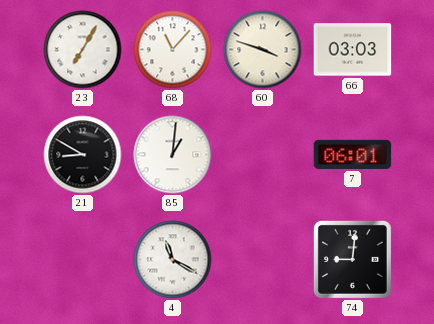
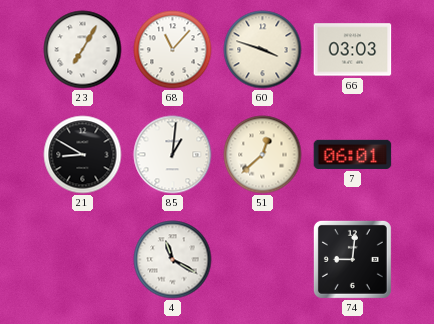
51: none -> 12:38
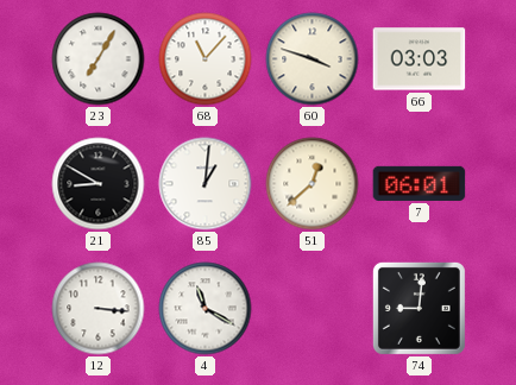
12: none -> 3:16
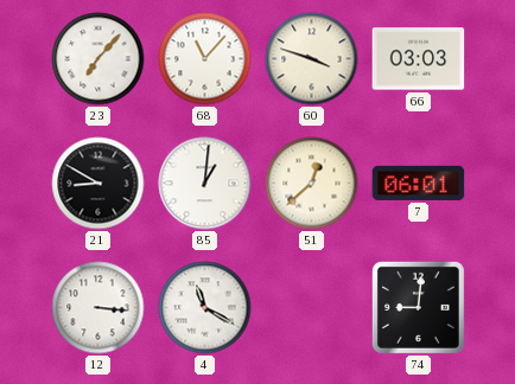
23: 7:05 -> 7:07
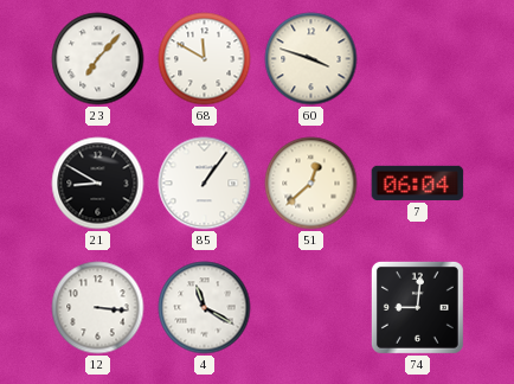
68: 11:07 -> 11:50
66: 03:03 -> none
85: 1:01 -> 1:06
7: 06:01 -> 06:04
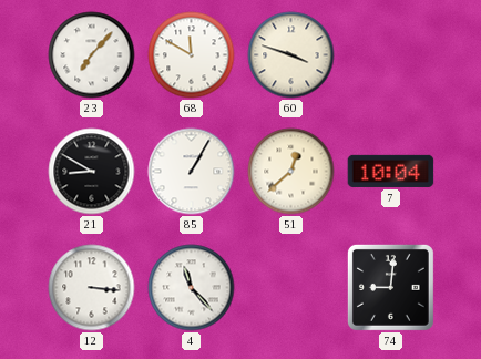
85: 1:06 -> 1:05
7: 06:04 -> 10:04
4: 11:20 -> 11:23
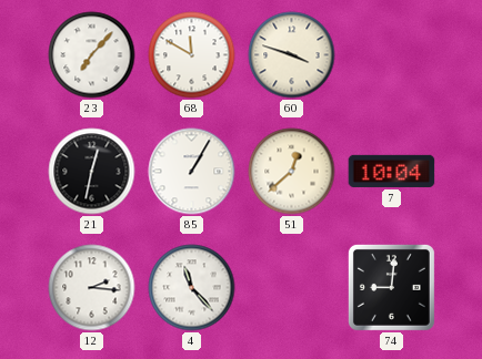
21: 8:50 -> 12:32
12: 3:16 -> 2:16
